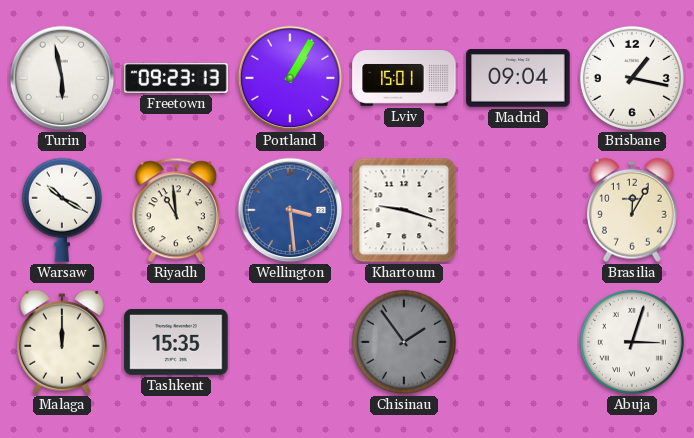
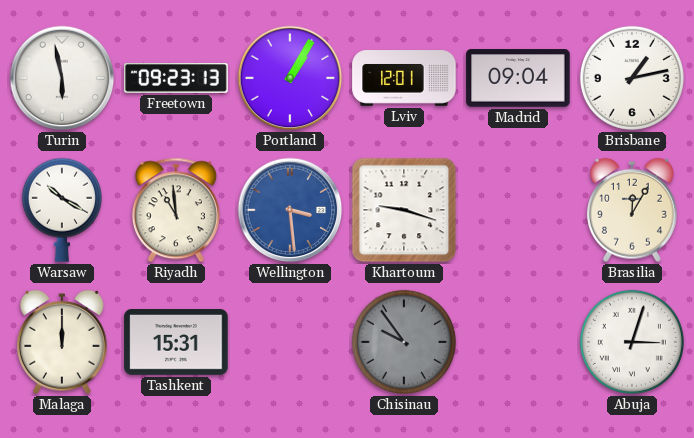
Lviv: 15:01 -> 12:01
Brisbane: 1:17 -> 1:13
Tashkent: 15:35 -> 15:31
Chisinau: 1:54 -> 9:54
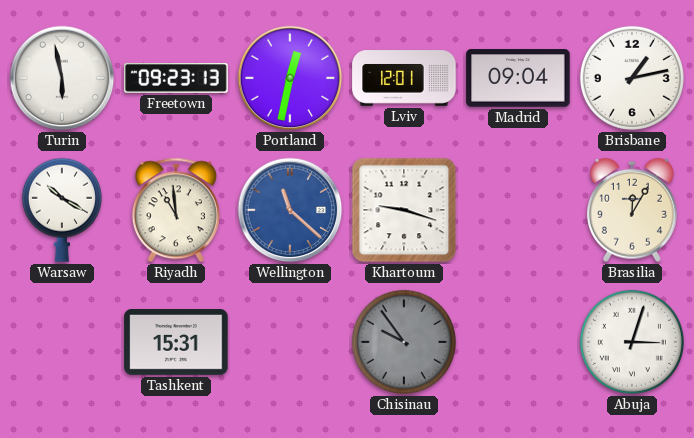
Portland: 1:05 -> 12:32
Wellington: 3:29 -> 11:22
Malaga: 12:00 -> none
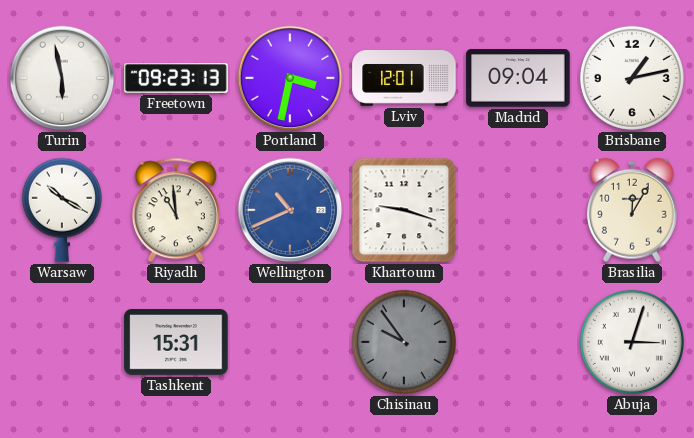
Portland: 12:32 -> 3:32
Wellington: 11:22 -> 10:41
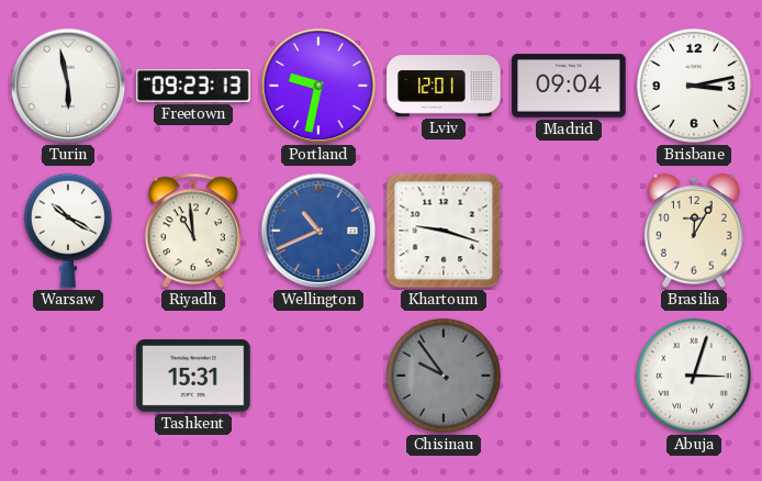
Portland: 3:32 -> 9:32
Brisbane: 1:13 -> 3:13
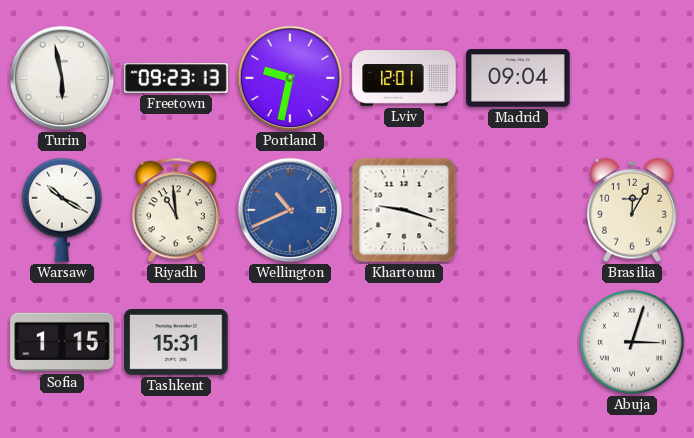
Brisbane: 3:13 -> none
Sofia: none -> 1:15
Chisinau: 9:54 -> none
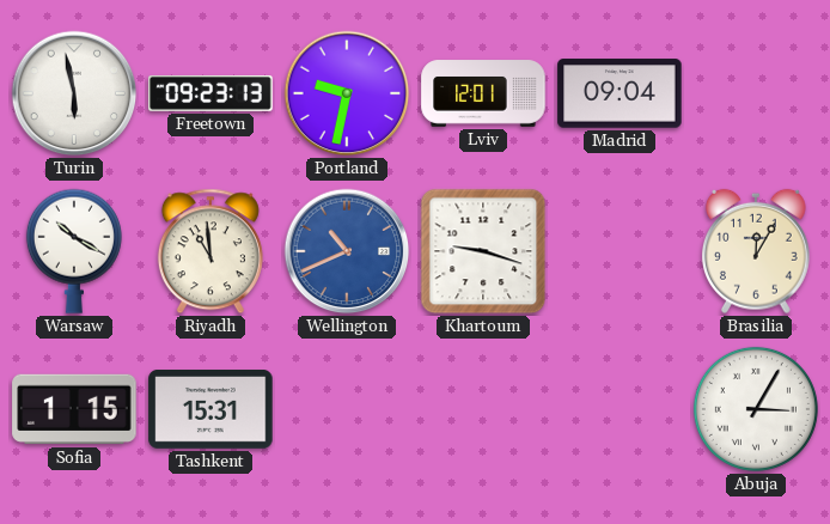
Abuja: 3:03 -> 3:05
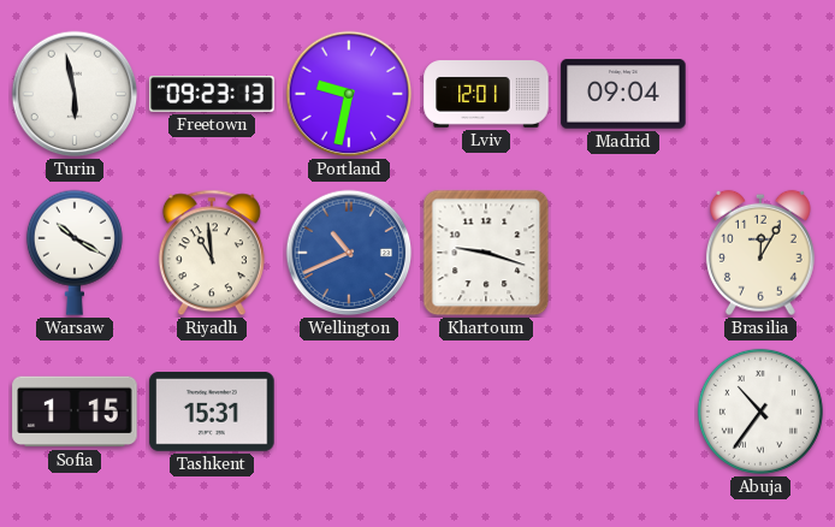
Abuja: 3:05 -> 10:36
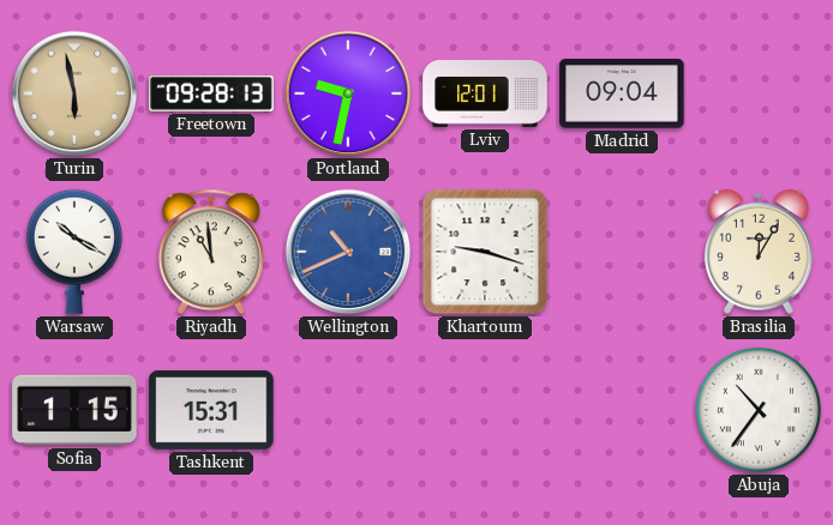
Turin dial: white -> champagne
Freetown: 09:23 -> 09:28
